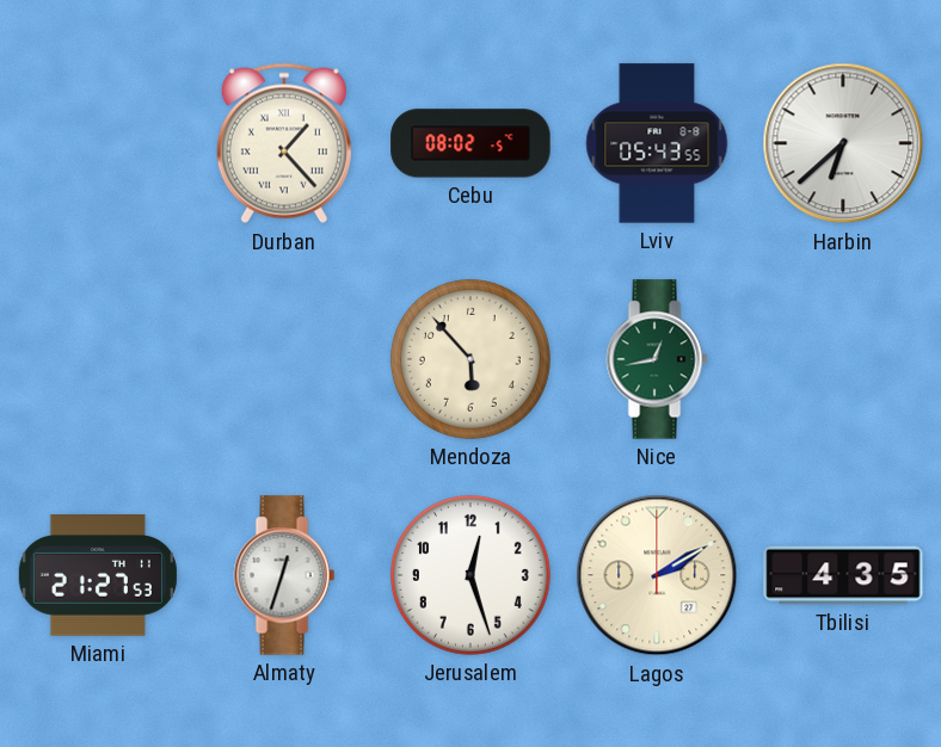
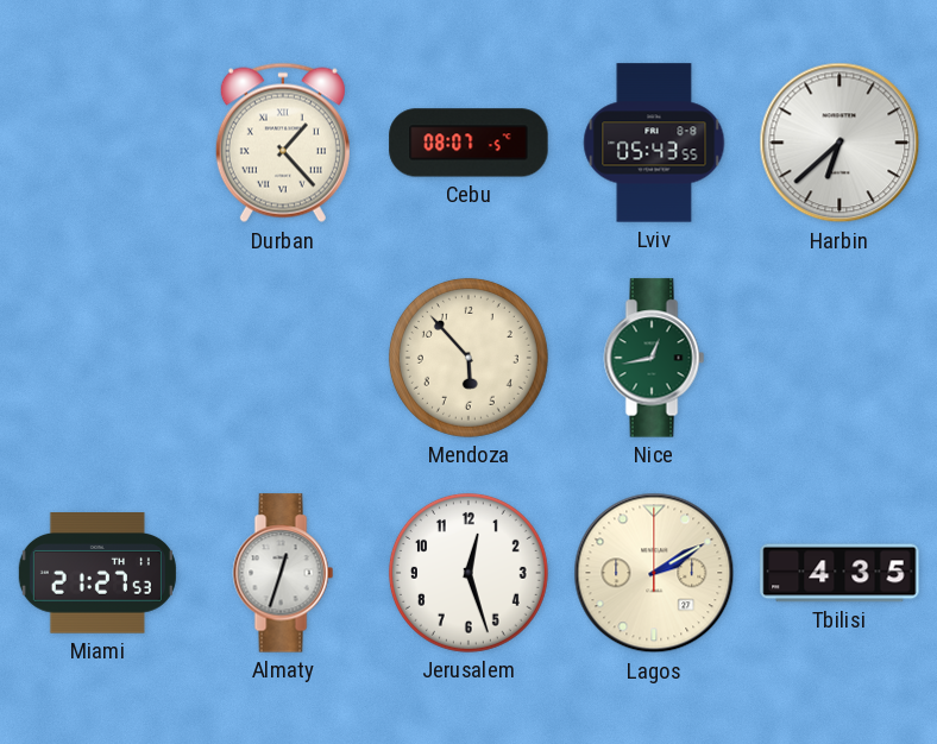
Cebu: 08:02 -> 08:07
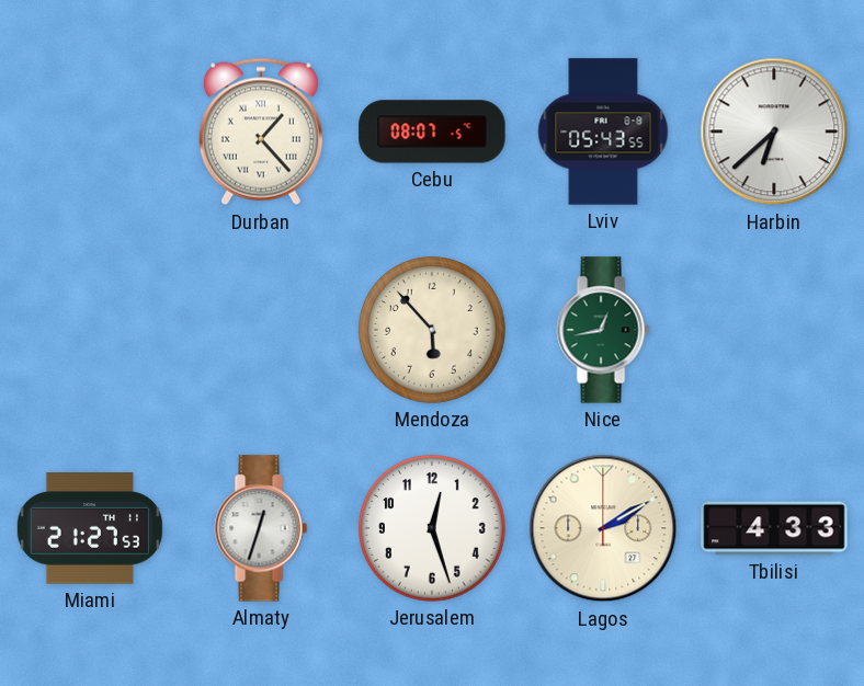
Tbilisi: 4:35 -> 4:33
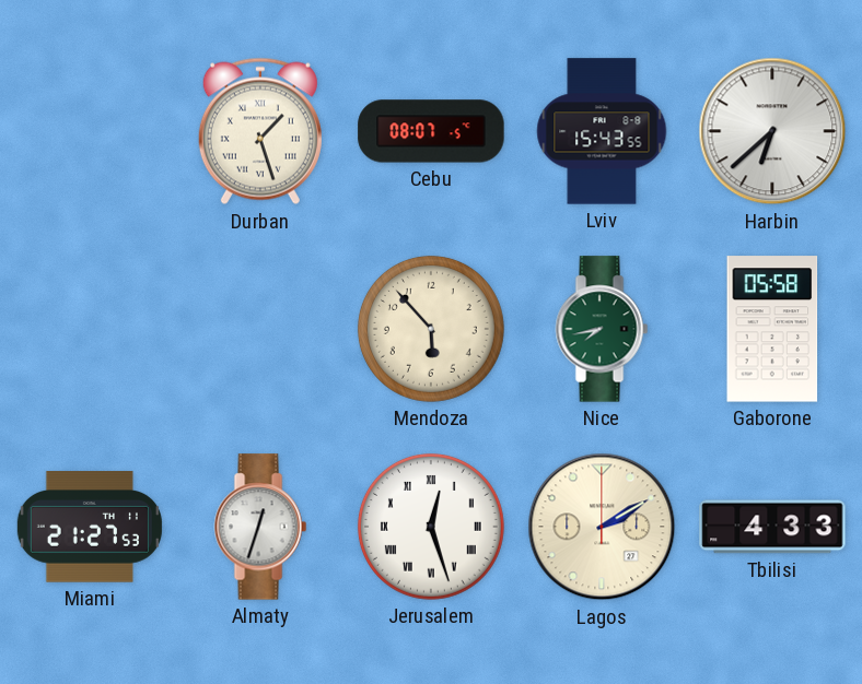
Durban: 1:23 -> 1:27
Lviv: 05:43 -> 15:43
Nice: 12:43 -> 7:43
Gaborone: none -> 05:58
Jerusalem numerals: Arabic -> Roman
